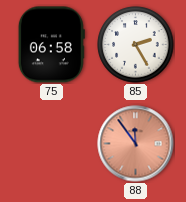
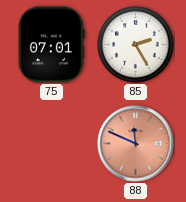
75: 06:58 -> 07:01
88: 11:54 -> 11:49
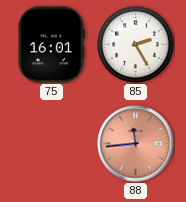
75: 07:01 -> 16:01
88: 11:49 -> 11:44
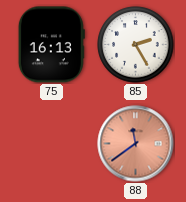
75: 16:01 -> 16:13
88: 11:44 -> 11:39
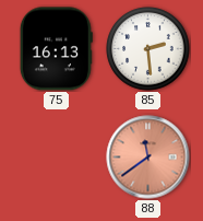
85: 2:25 -> 2:29
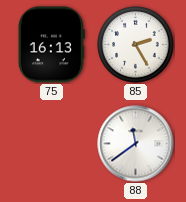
85: 2:29 -> 2:25
88 dial: salmon -> white
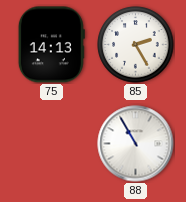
75: 16:13 -> 14:13
88: 11:39 -> 10:55
